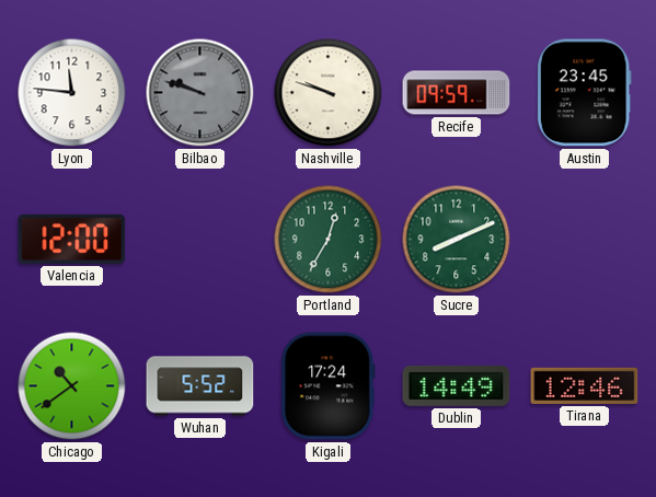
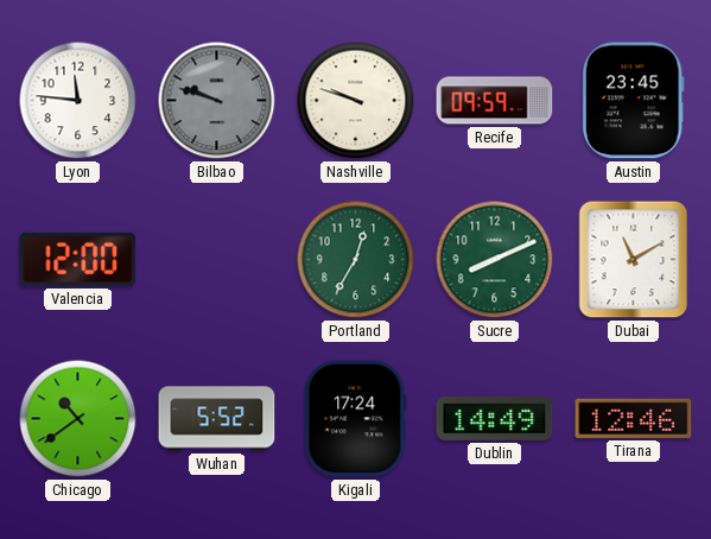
Dubai: none -> 11:10
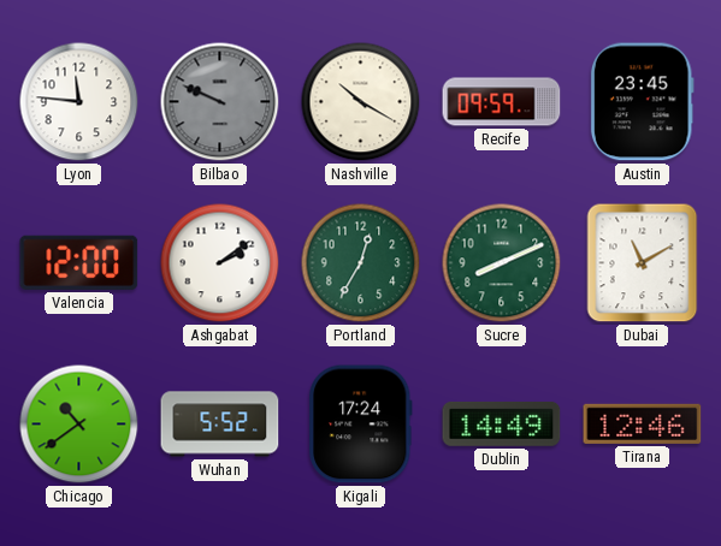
Bilbao: 9:48 -> 9:49
Nashville: 9:48 -> 10:20
Ashgabat: none -> 2:09
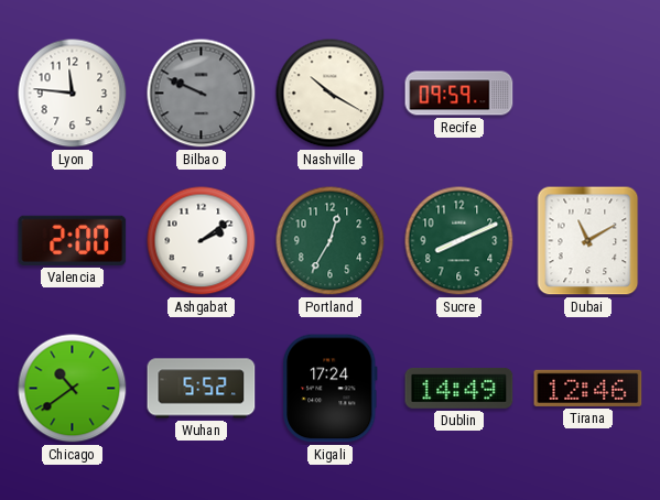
Austin: 23:45 -> none
Valencia: 12:00 -> 2:00
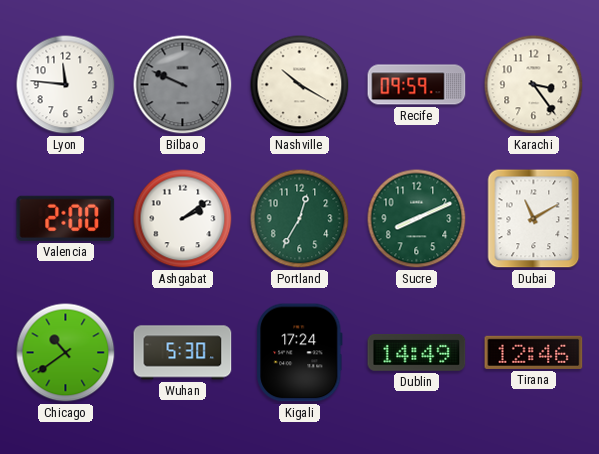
Karachi: none -> 3:24
Wuhan: 5:52 -> 5:30
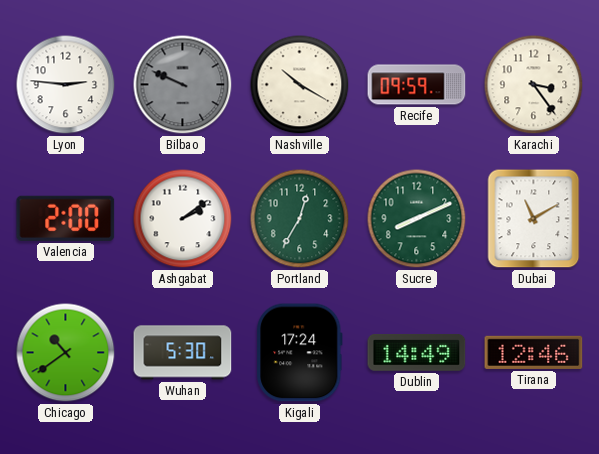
Lyon: 11:46 -> 2:46
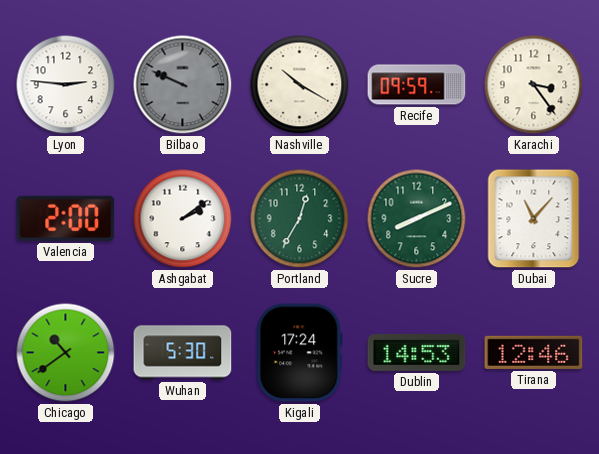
Dubai: 11:10 -> 11:07
Dublin: 14:49 -> 14:53
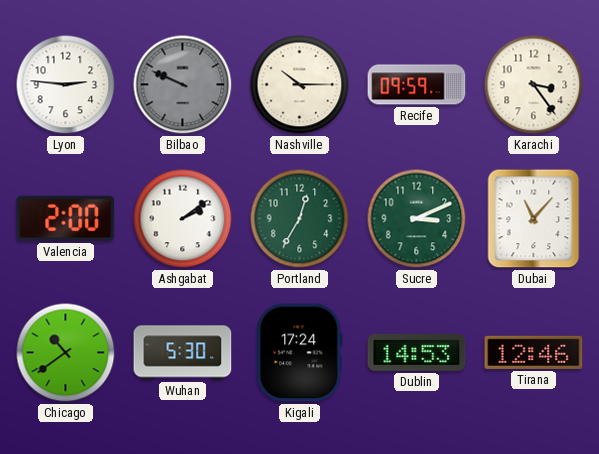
Nashville: 10:20 -> 10:15
Sucre: 8:11 -> 3:11
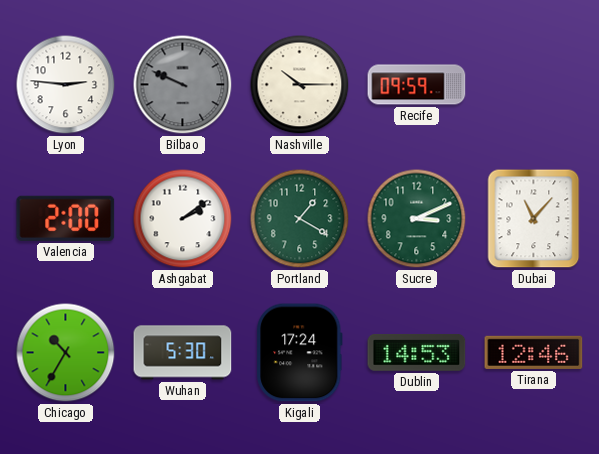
Karachi: 3:24 -> none
Portland: 12:35 -> 1:20
Chicago: 10:39 -> 10:35
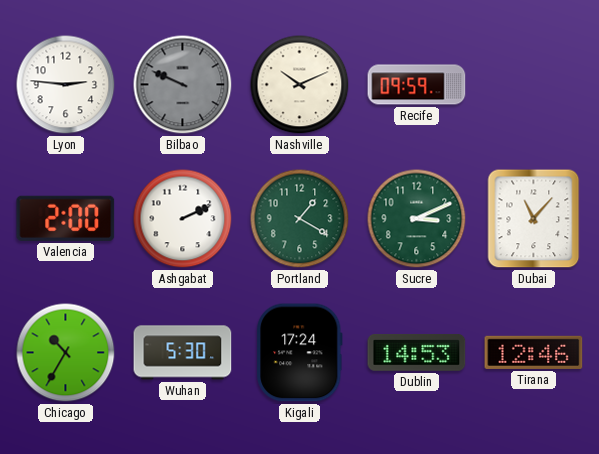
Nashville: 10:15 -> 10:11
Ashgabat: 2:09 -> 2:11
